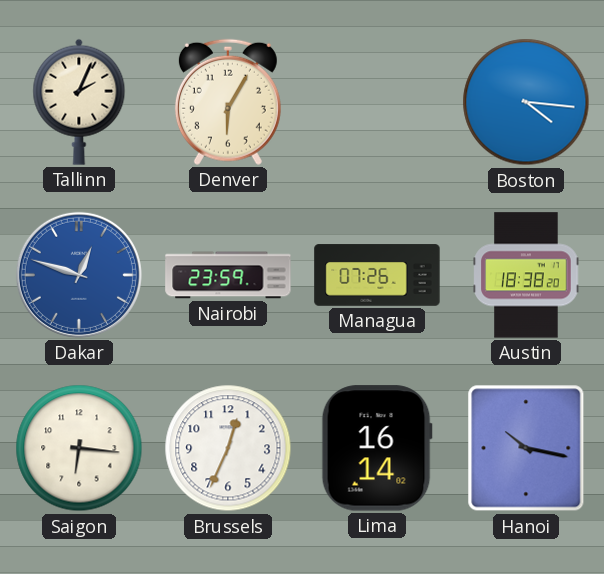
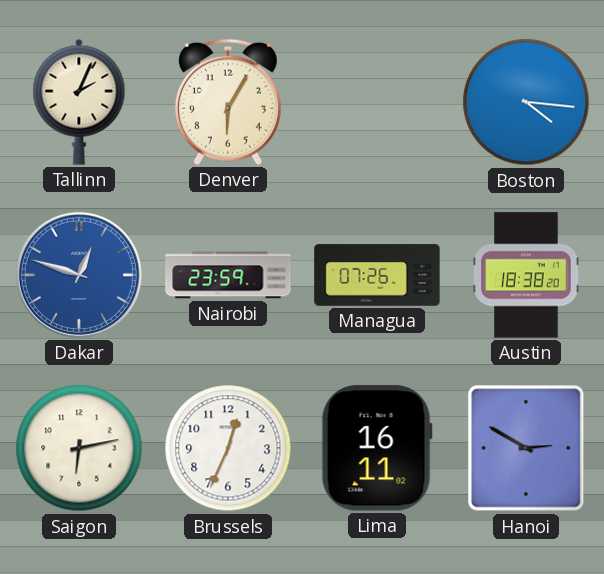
Saigon: 6:16 -> 6:13
Lima: 16:14 -> 16:11
Hanoi: 10:17 -> 2:50
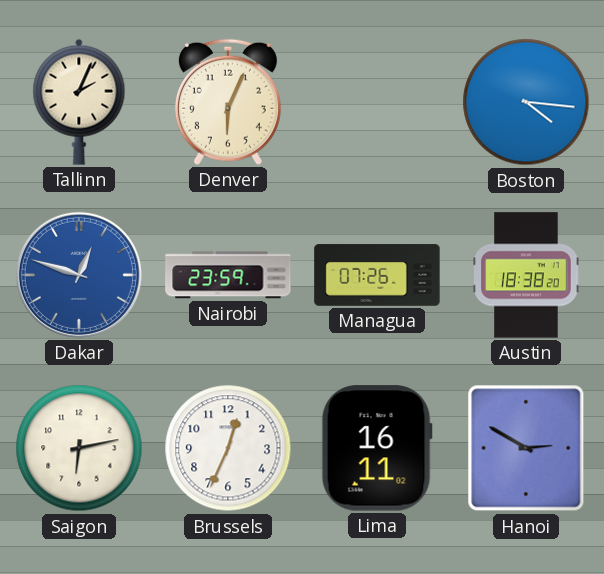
Denver: 6:05 -> 6:04
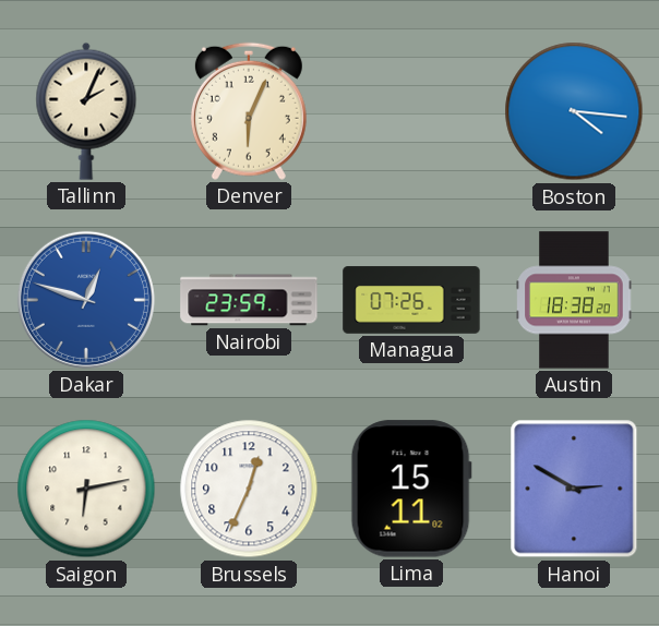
Lima: 16:11 -> 15:11
